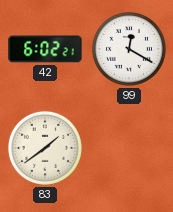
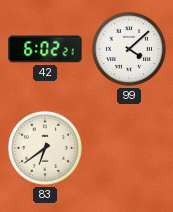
99: 12:20 -> 4:08
83: 1:39 -> 6:39
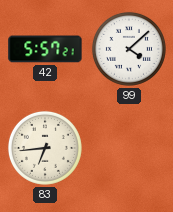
42: 6:02 -> 5:57
83: 6:39 -> 6:44
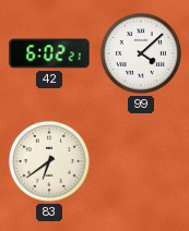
42: 5:57 -> 6:02
83: 6:44 -> 6:39
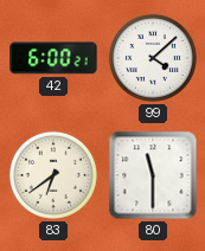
42: 6:02 -> 6:00
80: none -> 11:30
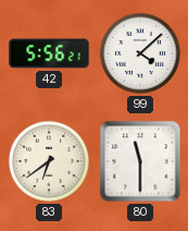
42: 6:00 -> 5:56
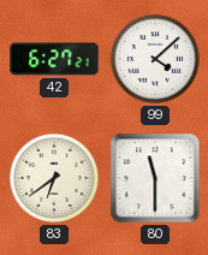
42: 5:56 -> 6:27
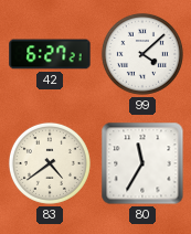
83: 6:39 -> 4:39
80: 11:30 -> 11:35
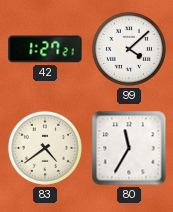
42: 6:27 -> 1:27
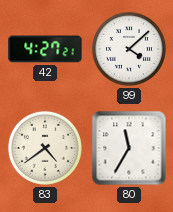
42: 1:27 -> 4:27
